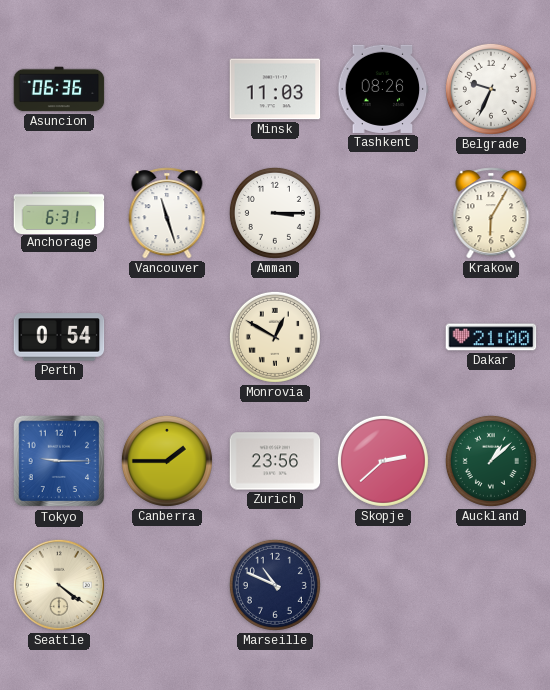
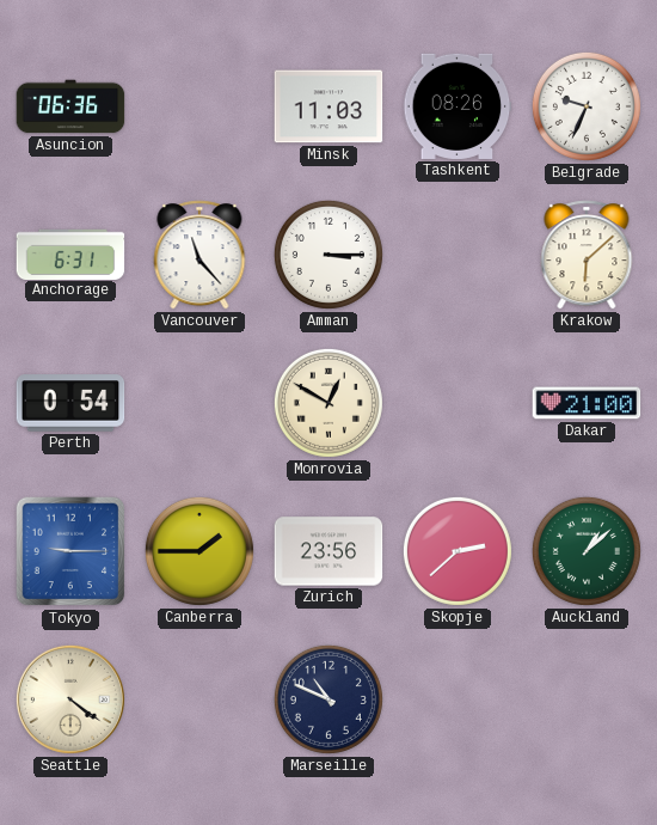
Vancouver: 11:27 -> 11:23
Krakow: 6:05 -> 6:08
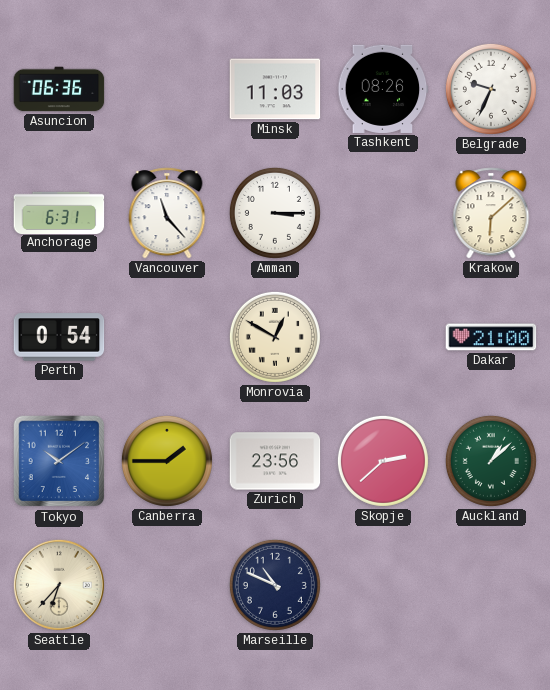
Tokyo: 9:15 -> 10:09
Seattle: 4:21 -> 6:37
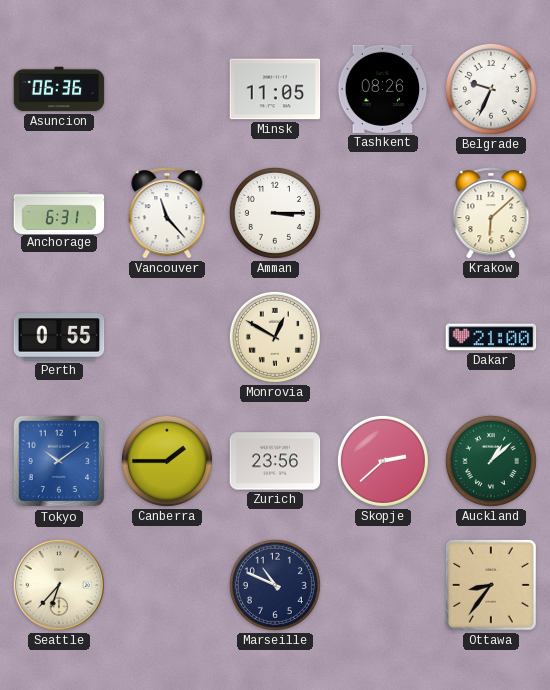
Minsk: 11:03 -> 11:05
Perth: 0:54 -> 0:55
Ottawa: none -> 8:36
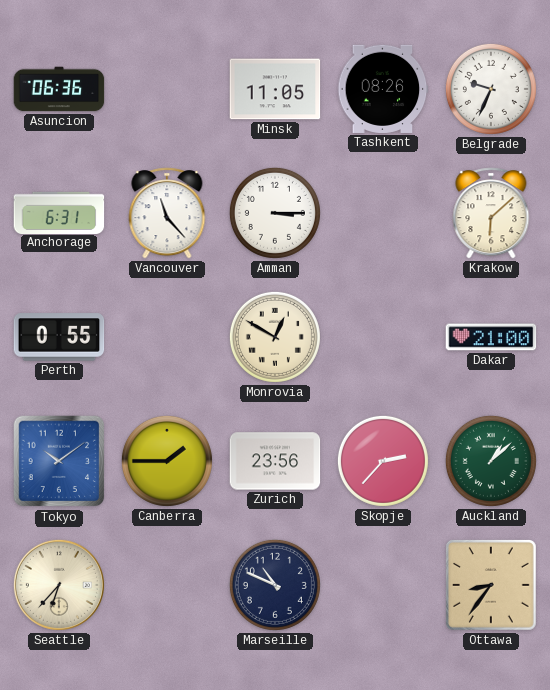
Skopje: 2:38 -> 2:37
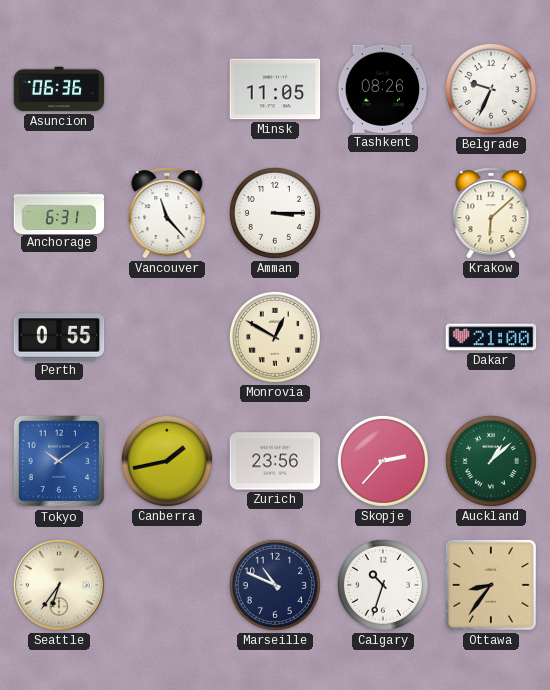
Canberra: 1:45 -> 1:43
Seattle: 6:37 -> 6:36
Calgary: none -> 10:33
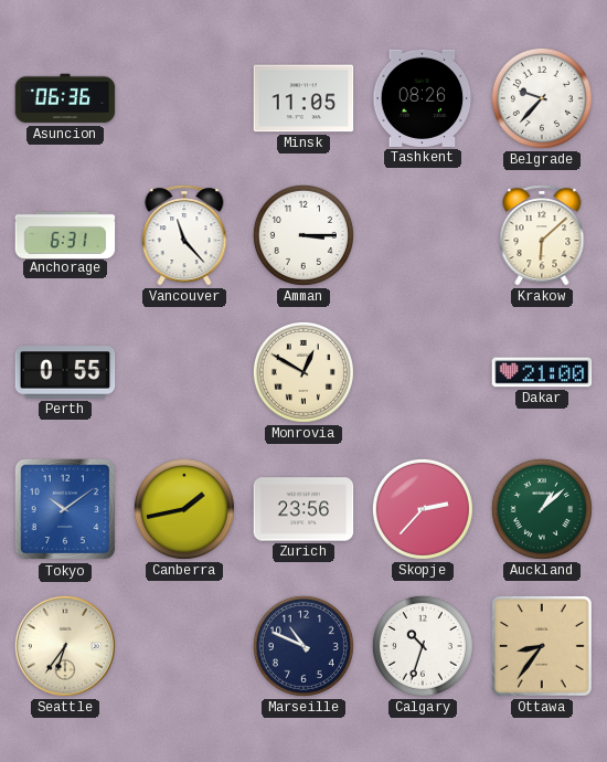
Belgrade: 9:34 -> 9:37
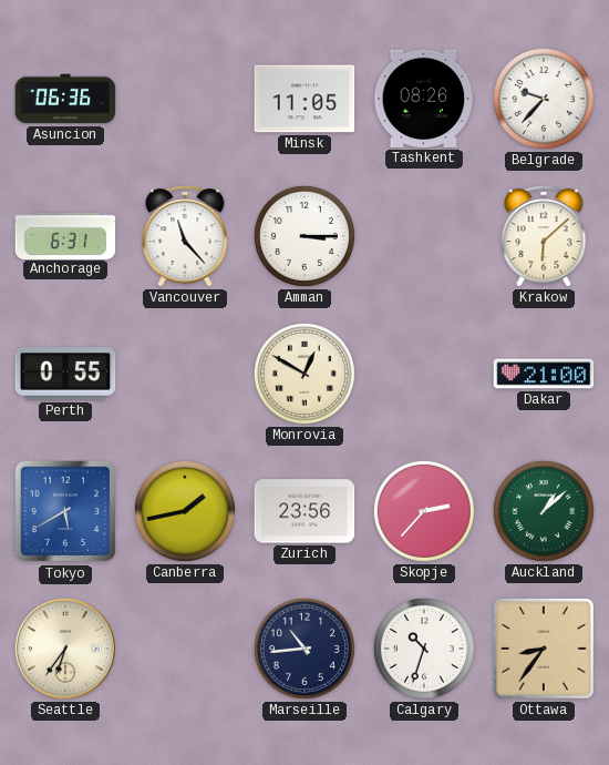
Tokyo: 10:09 -> 5:40
Marseille: 10:49 -> 10:44
